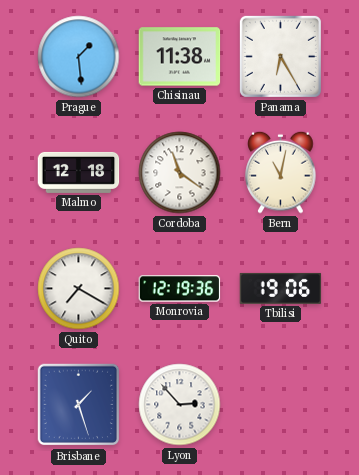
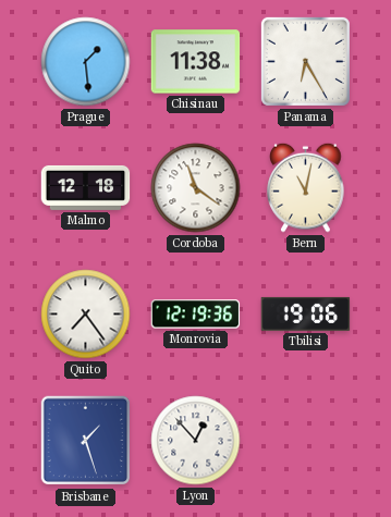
Quito: 7:20 -> 7:24
Lyon: 2:53 -> 12:53
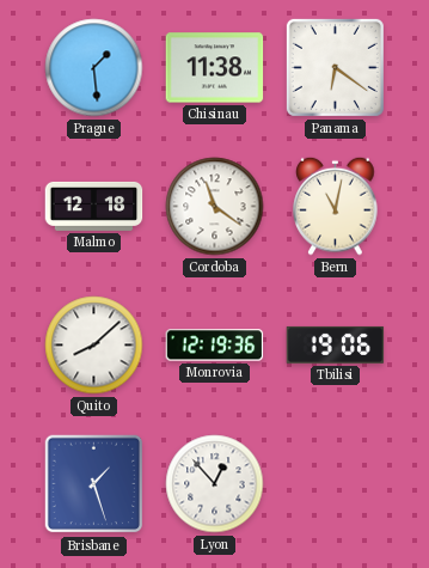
Panama: 6:25 -> 6:21
Quito: 7:24 -> 8:08
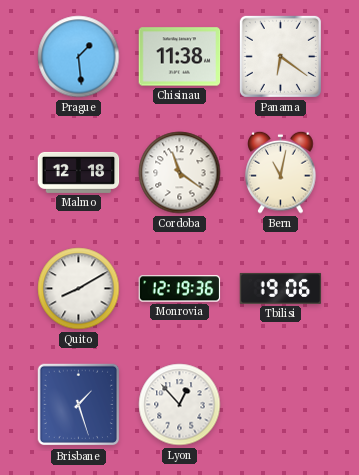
Quito: 8:08 -> 8:10
